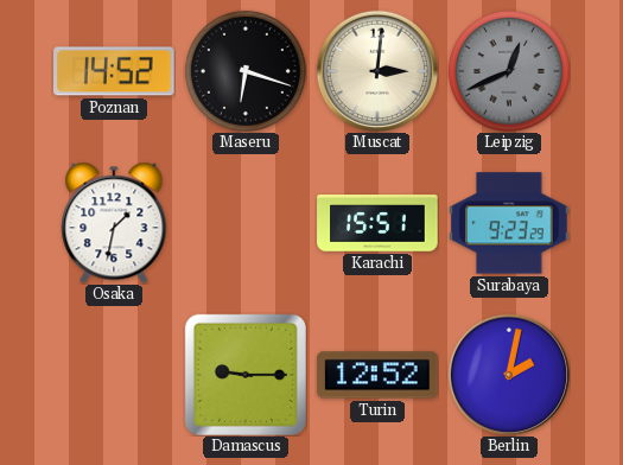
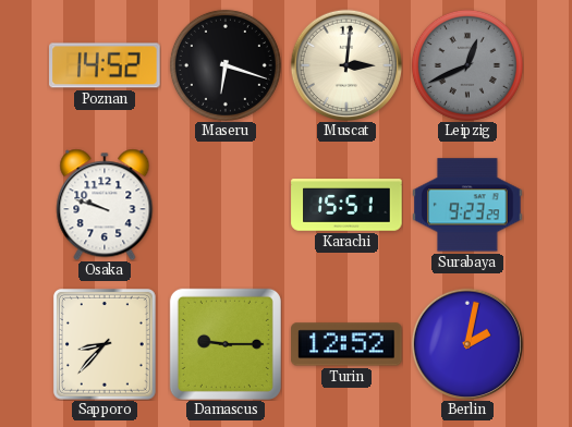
Osaka: 1:32 -> 9:48
Sapporo: none -> 8:37
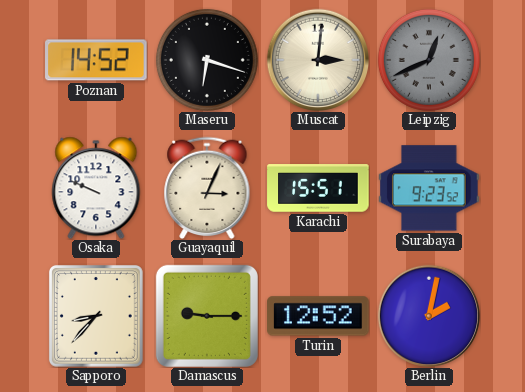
Osaka: 9:48 -> 9:49
Guayaquil: none -> 3:04
Surabaya: 9:23:29 -> 9:23:52
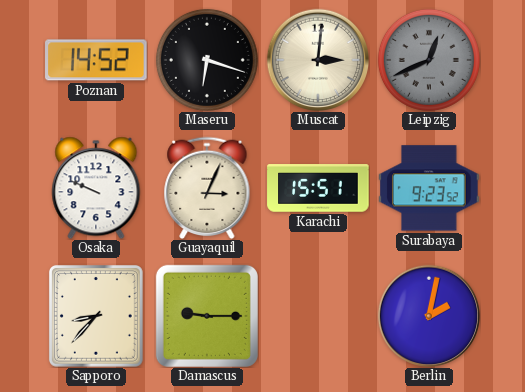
Turin: 12:52 -> none
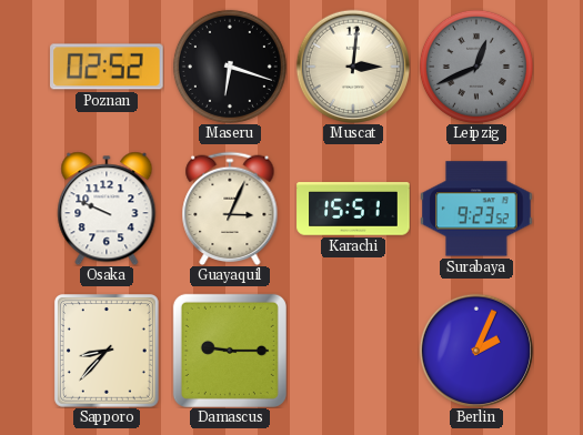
Poznan: 14:52 -> 02:52
Berlin: 2:02 -> 2:04
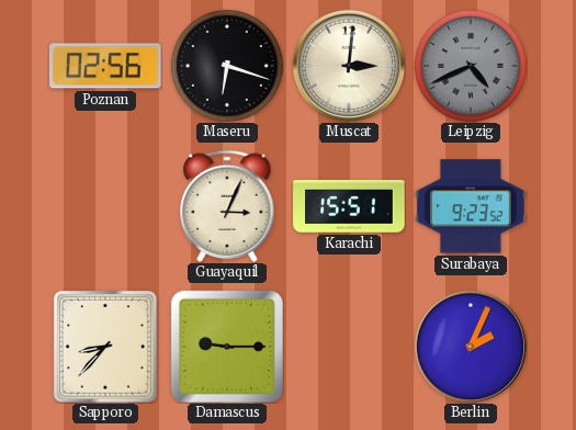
Poznan: 02:52 -> 02:56
Leipzig: 12:41 -> 4:41
Osaka: 9:49 -> none
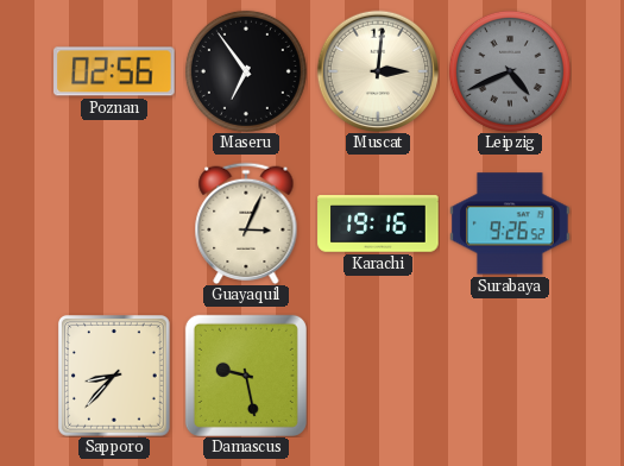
Maseru: 6:18 -> 6:54
Karachi: 15:51 -> 19:16
Surabaya: 9:23 -> 9:26
Damascus: 9:15 -> 9:28
Berlin: 2:04 -> none
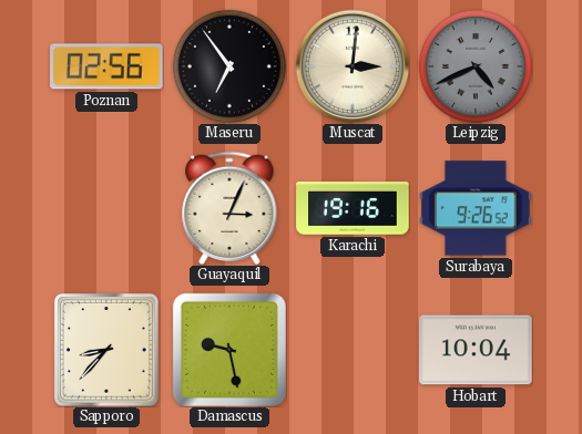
Hobart: none -> 10:04
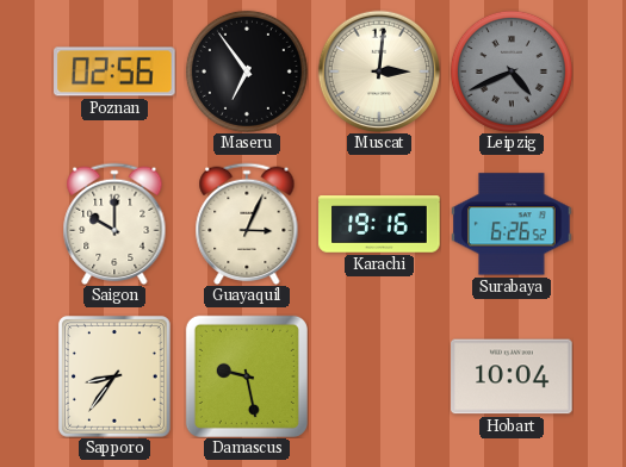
Saigon: none -> 10:00
Surabaya: 9:26 -> 6:26
Sapporo: 8:37 -> 8:36
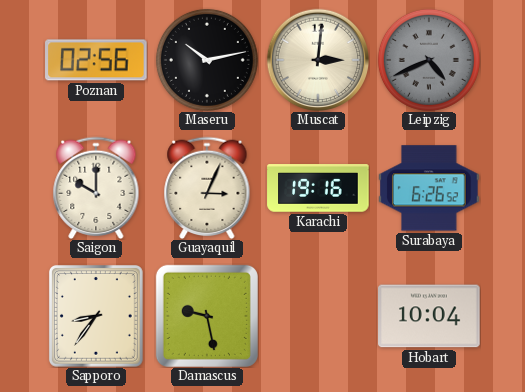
Maseru: 6:54 -> 10:13
